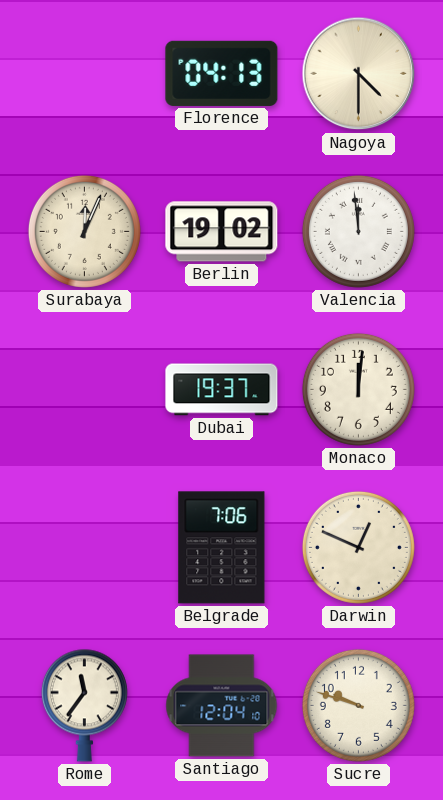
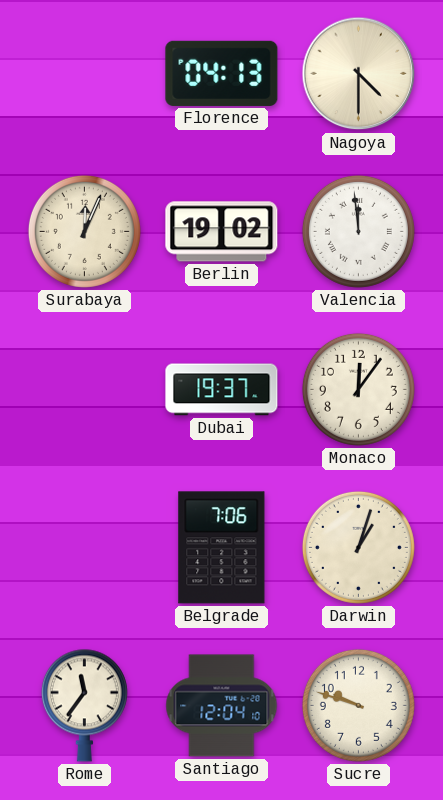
Monaco: 12:01 -> 12:06
Darwin: 12:49 -> 1:03
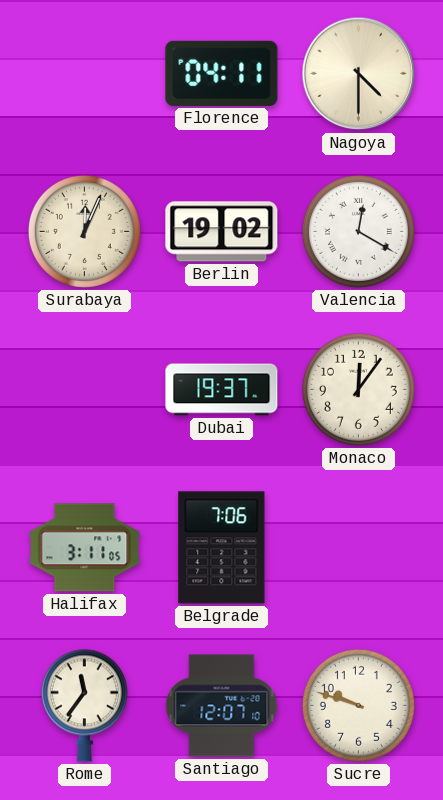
Florence: 04:13 -> 04:11
Valencia: 11:59 -> 12:20
Halifax: none -> 3:11
Darwin: 1:03 -> none
Santiago: 12:04 -> 12:07
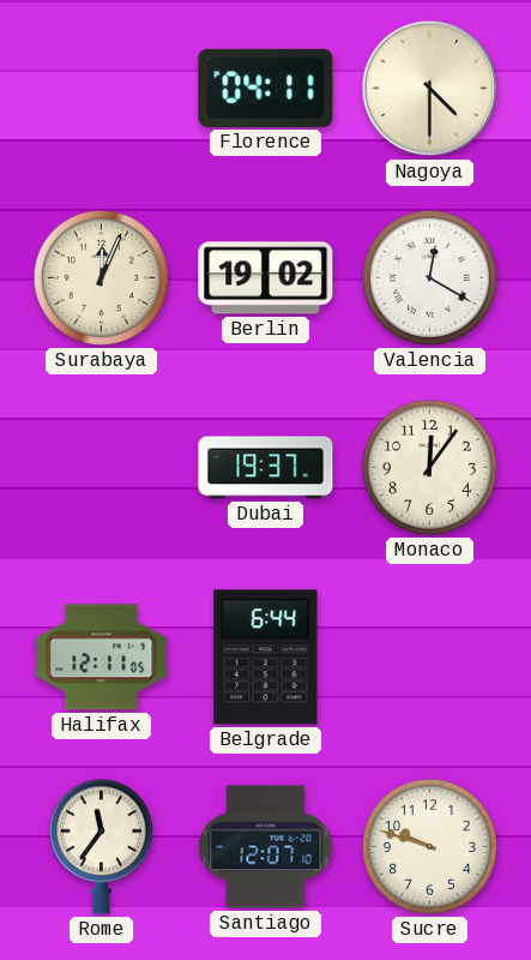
Halifax: 3:11 -> 12:11
Belgrade: 7:06 -> 6:44
